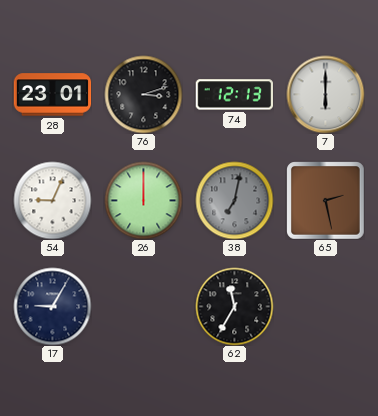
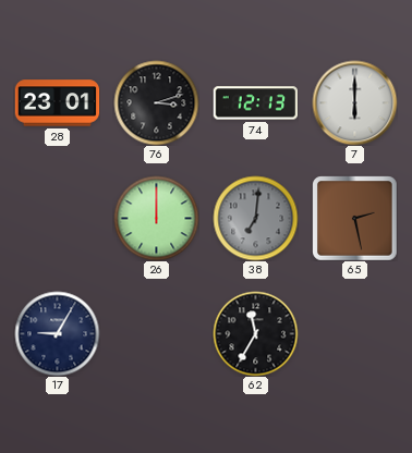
54: 9:04 -> none
38: 7:02 -> 7:01
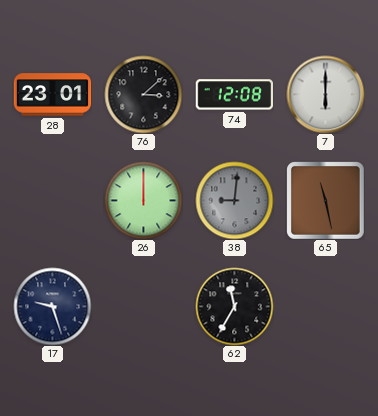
76: 3:12 -> 3:08
74: 12:13 -> 12:08
38: 7:01 -> 9:01
65: 2:28 -> 11:28
17: 9:05 -> 9:27
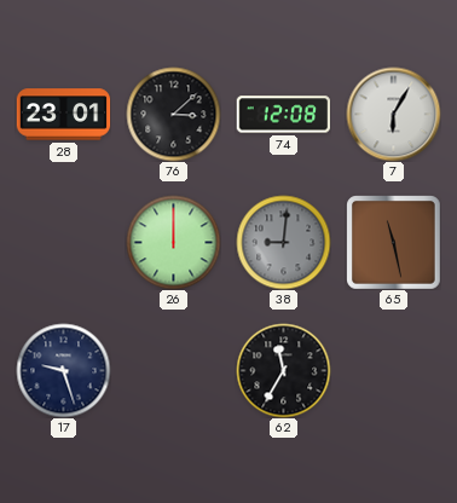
7: 6:00 -> 6:05
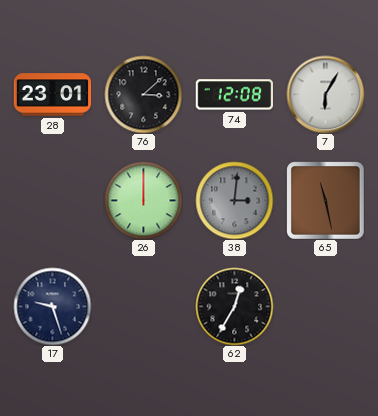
38: 9:01 -> 3:01
62: 11:35 -> 12:35
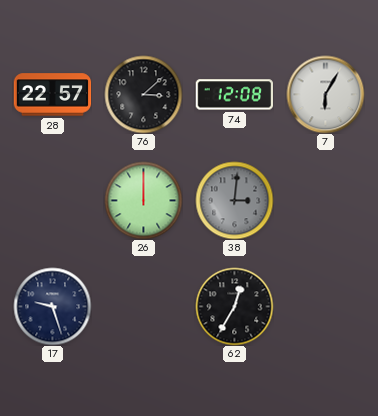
28: 23:01 -> 22:57
65: 11:28 -> none
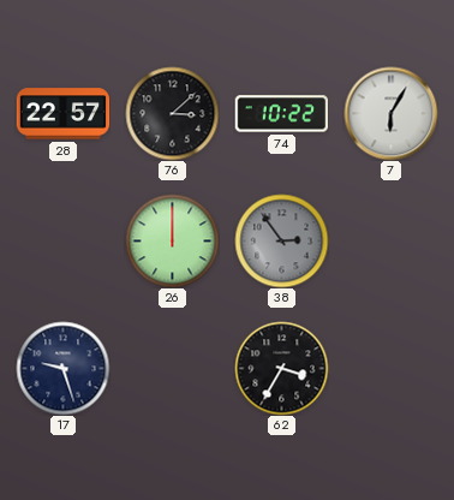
74: 12:08 -> 10:22
38: 3:01 -> 2:54
62: 12:35 -> 3:35
